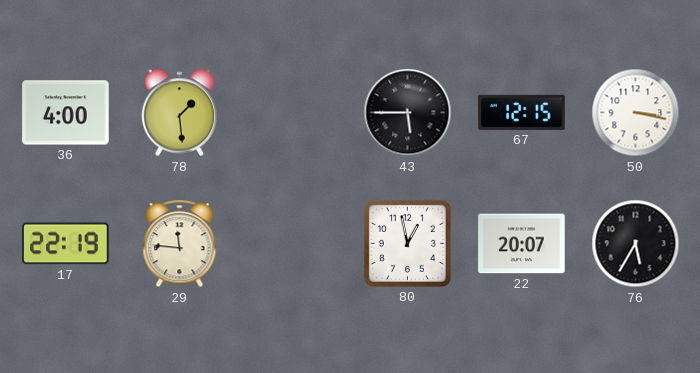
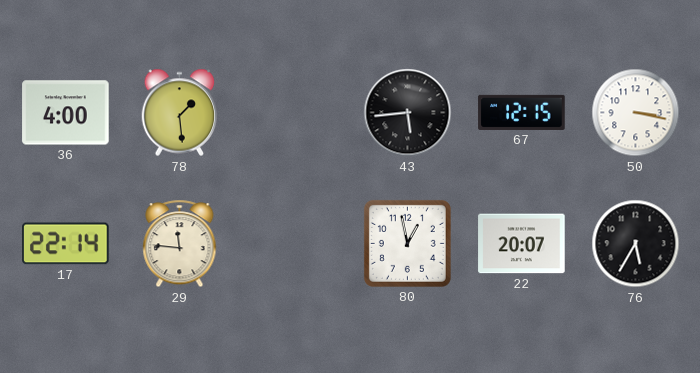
43: 5:45 -> 5:44
17: 22:19 -> 22:14
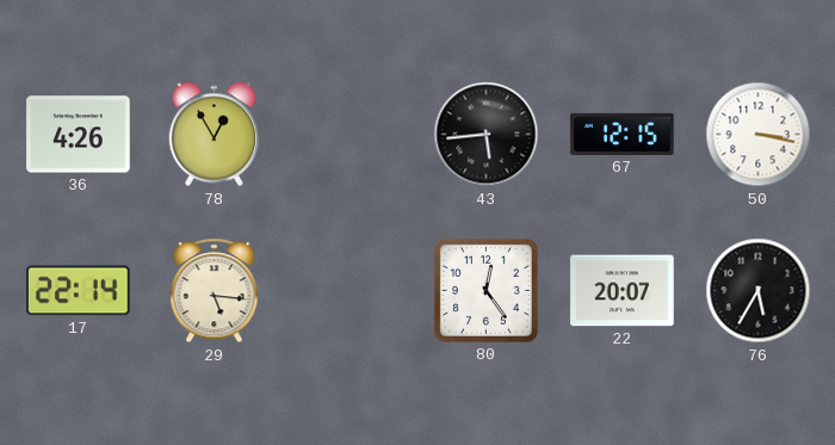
36: 4:00 -> 4:26
78: 1:29 -> 12:55
29: 11:46 -> 5:16
80: 12:58 -> 12:24
